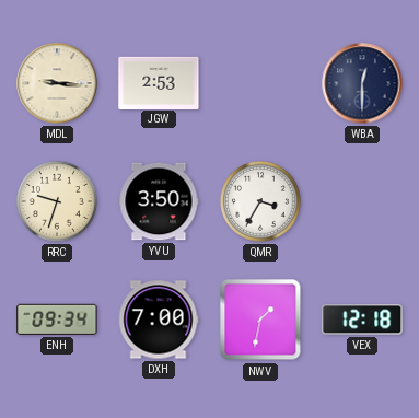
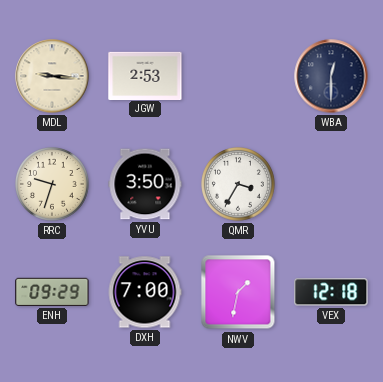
ENH: 09:34 -> 09:29
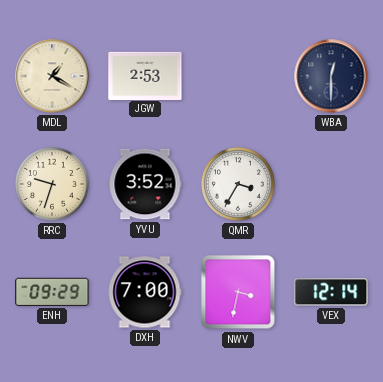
MDL: 9:16 -> 1:20
YVU: 3:50 -> 3:52
NWV: 1:32 -> 3:32
VEX: 12:18 -> 12:14
